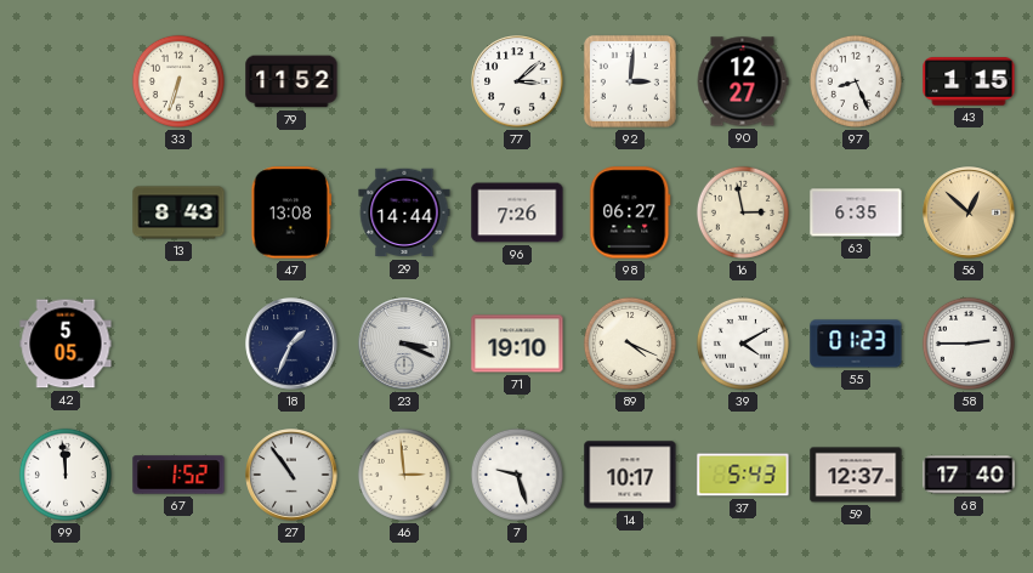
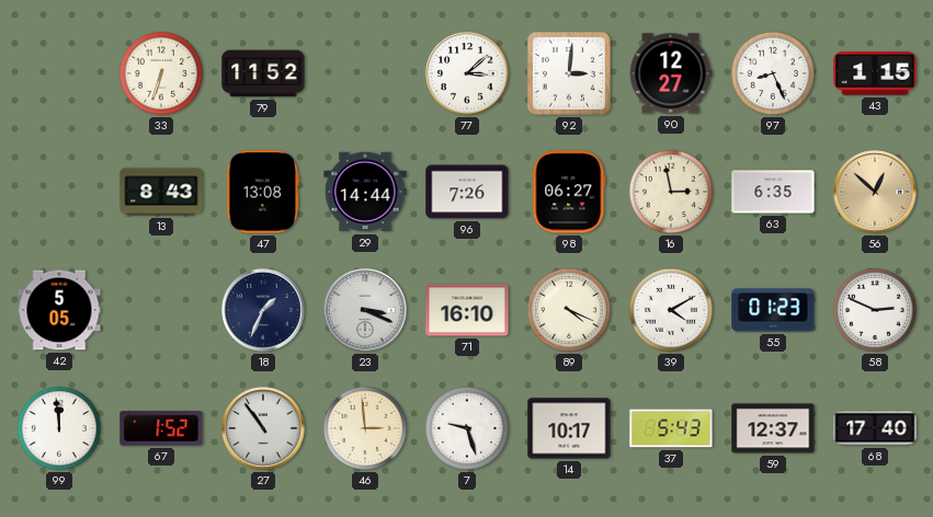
71: 19:10 -> 16:10
58: 2:45 -> 2:49
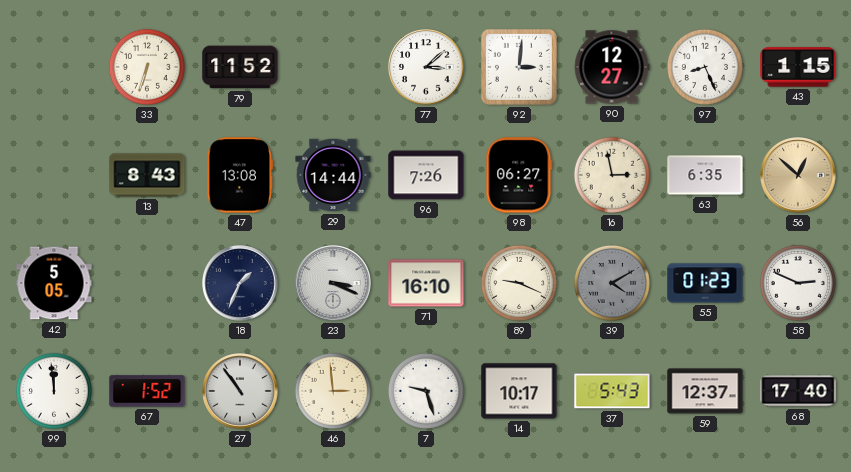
89: 4:19 -> 9:19
39 dial: white -> grey
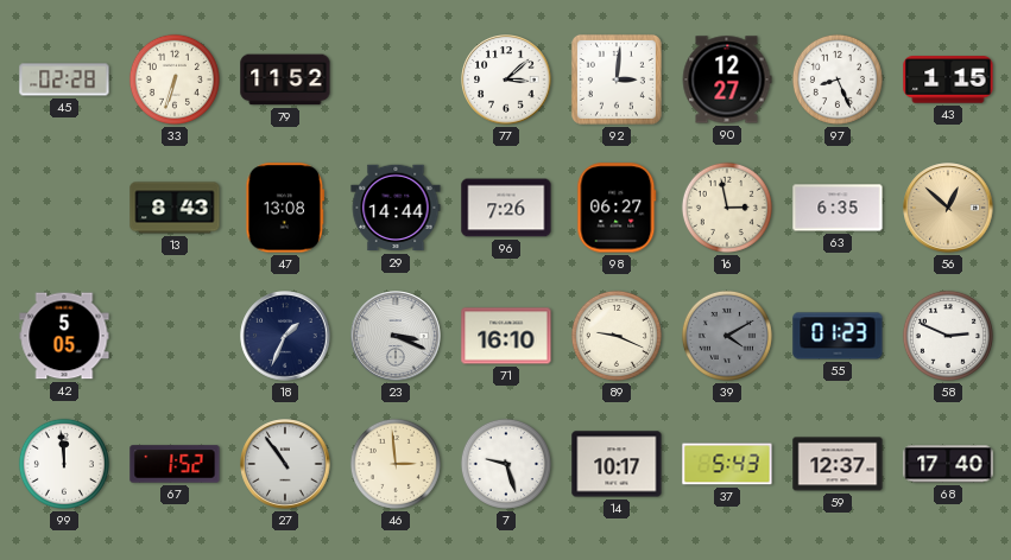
45: none -> 02:28
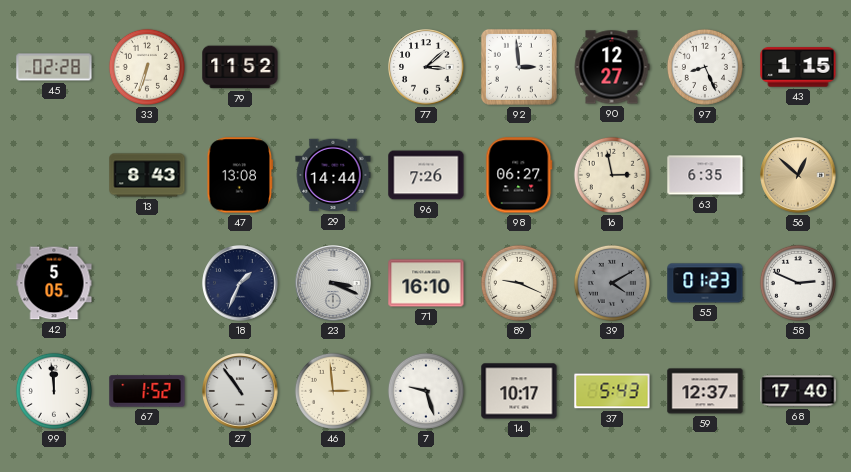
92: 3:01 -> 2:59
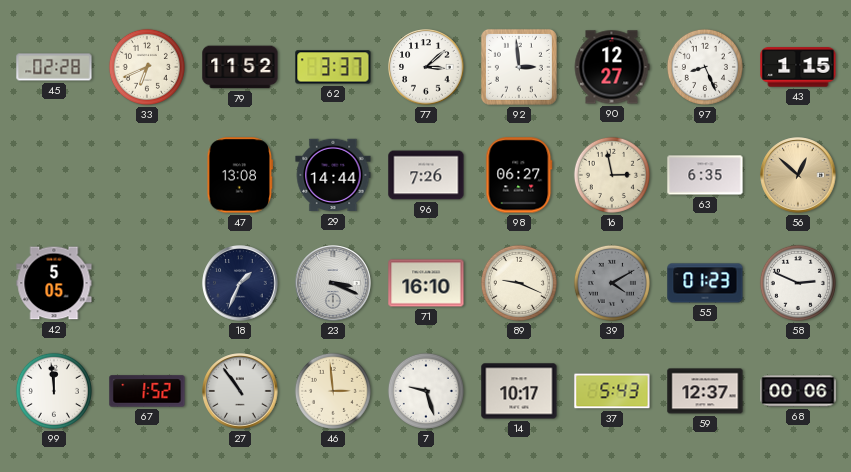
33: 6:33 -> 6:41
62: none -> 3:37
13: 8:43 -> none
68: 17:40 -> 00:06
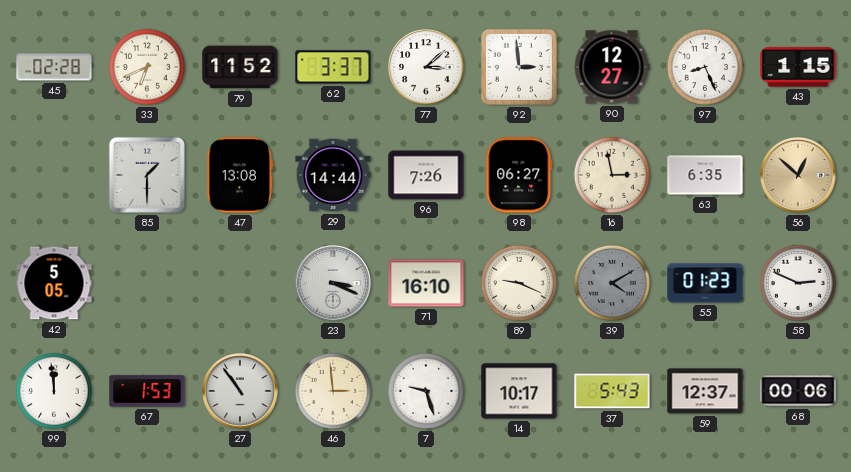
85: none -> 1:30
18: 1:34 -> none
67: 1:52 -> 1:53
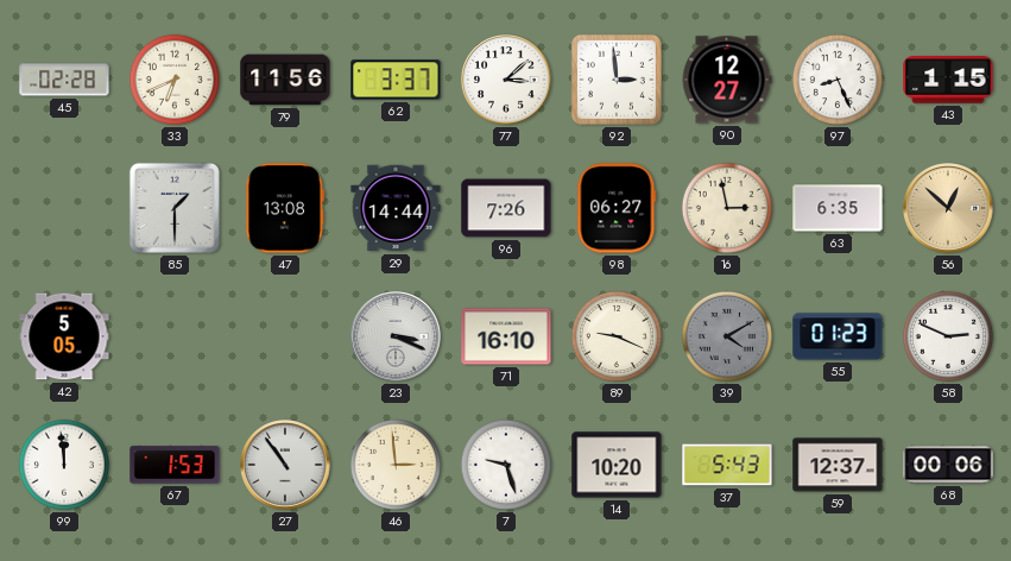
79: 11:52 -> 11:56
14: 10:17 -> 10:20
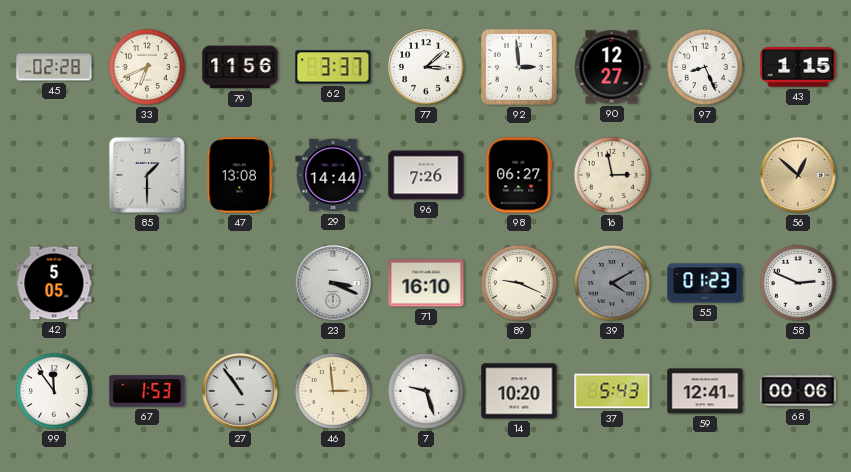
63: 6:35 -> none
99: 11:59 -> 11:54
59: 12:37 -> 12:41
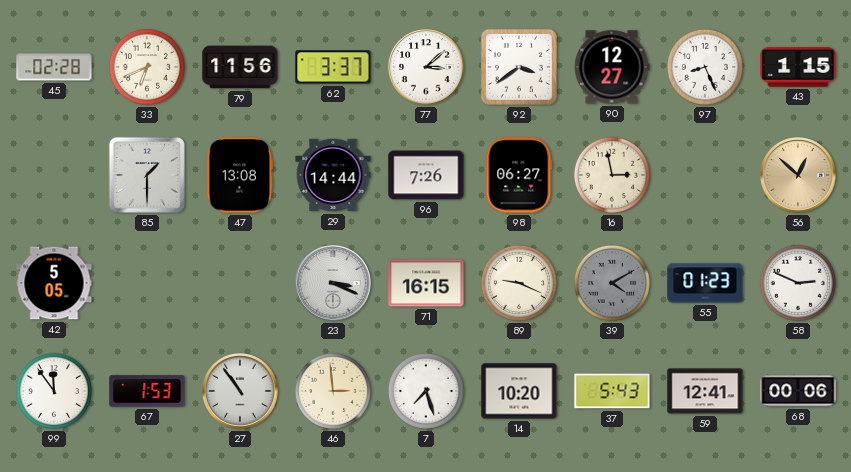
92: 2:59 -> 3:39
71: 16:10 -> 16:15
7: 9:27 -> 7:27
